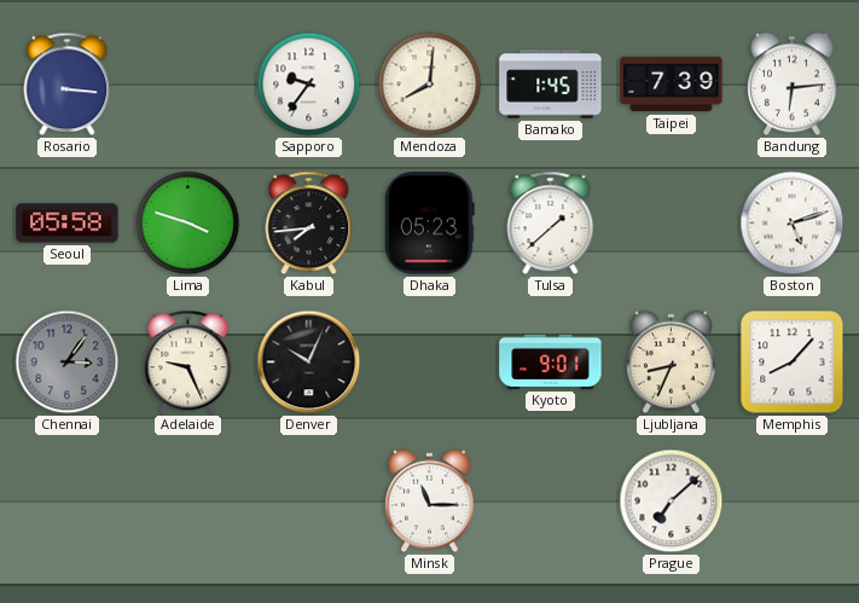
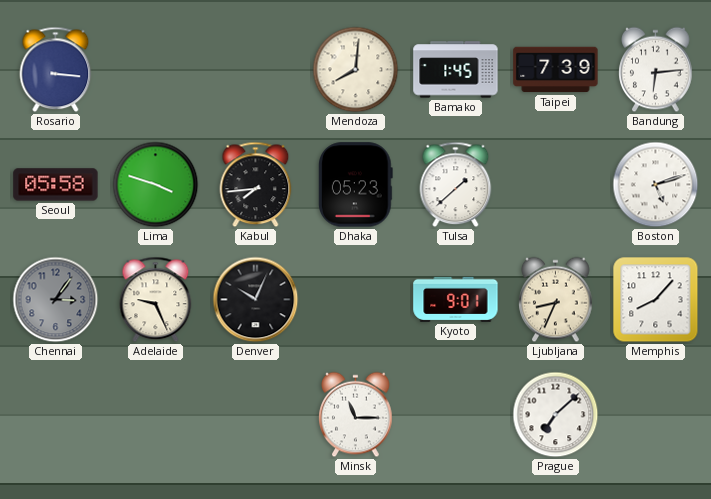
Sapporo: 9:36 -> none
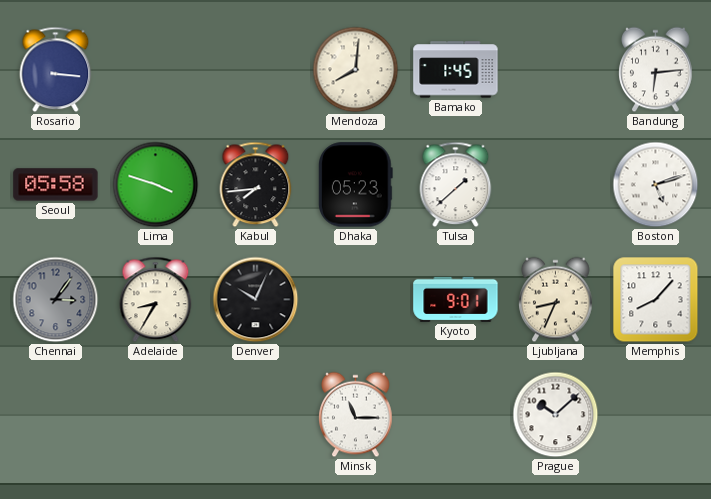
Taipei: 7:39 -> none
Adelaide: 9:26 -> 8:35
Prague: 7:08 -> 10:08
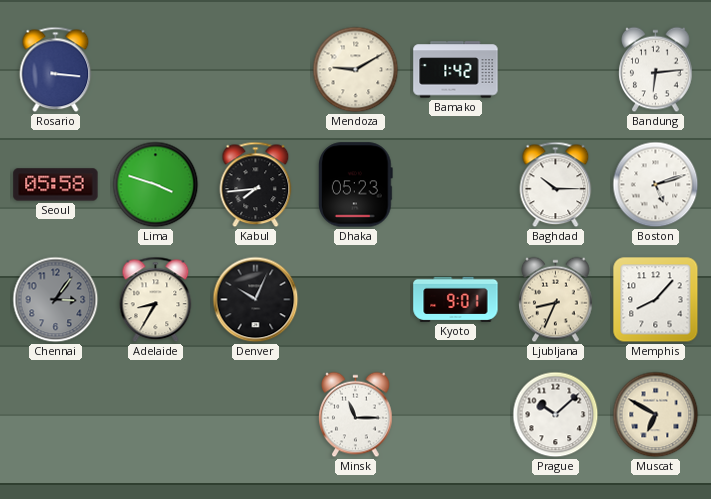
Mendoza: 8:01 -> 9:10
Bamako: 1:45 -> 1:42
Tulsa: 1:38 -> none
Baghdad: none -> 10:15
Muscat: none -> 6:50
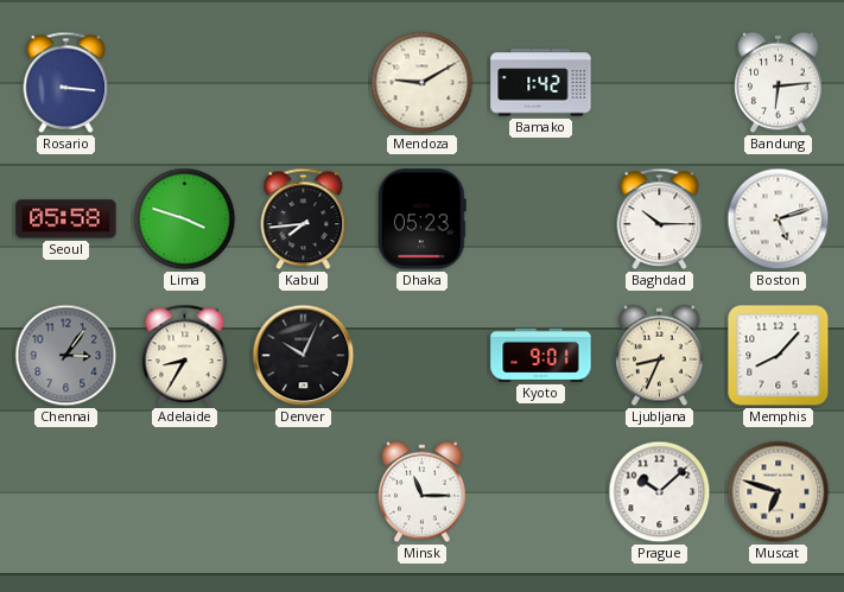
Muscat: 6:50 -> 6:48
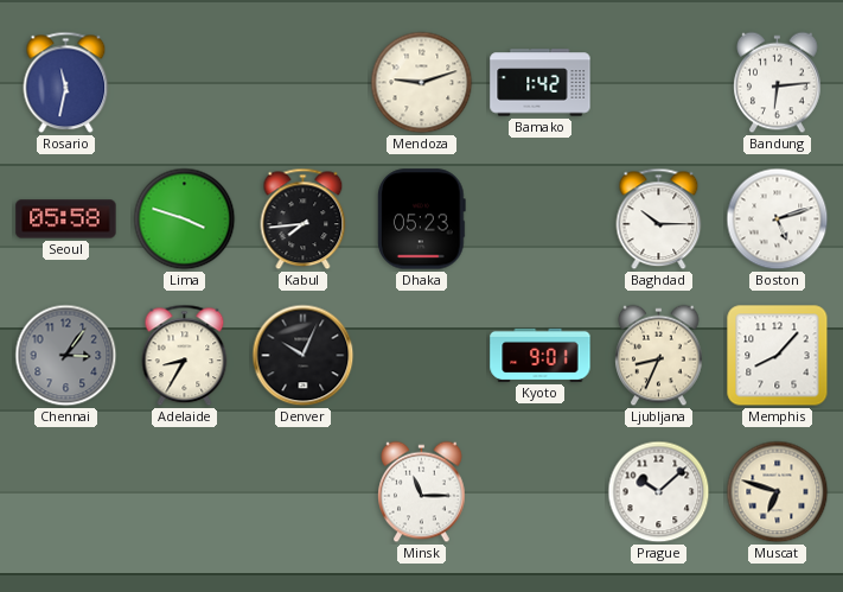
Rosario: 3:16 -> 11:32
Mendoza: 9:10 -> 9:12
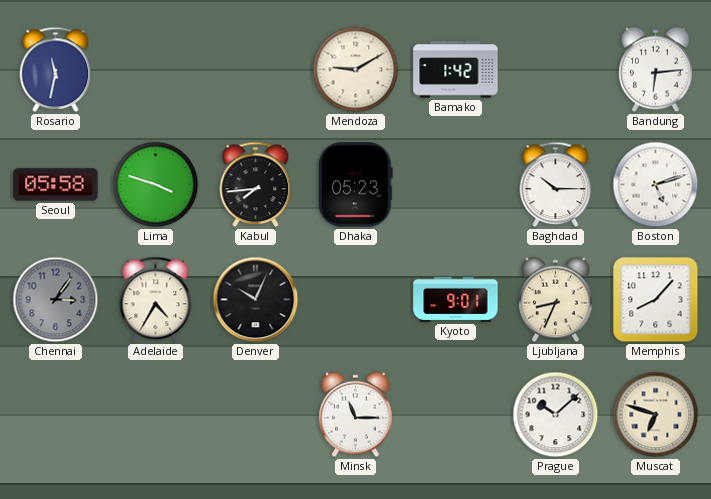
Mendoza: 9:12 -> 9:10
Adelaide: 8:35 -> 4:35
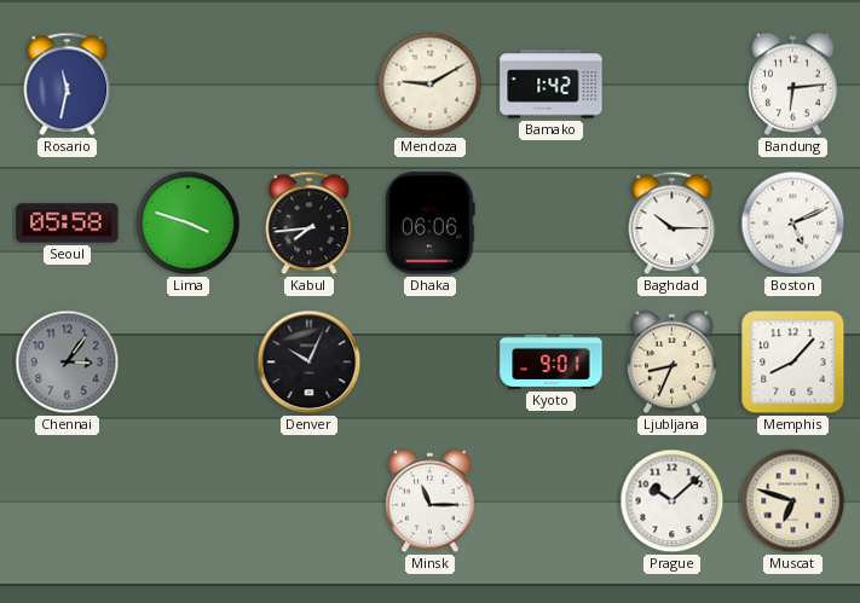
Dhaka: 05:23 -> 06:06
Boston: 5:12 -> 5:11
Adelaide: 4:35 -> none
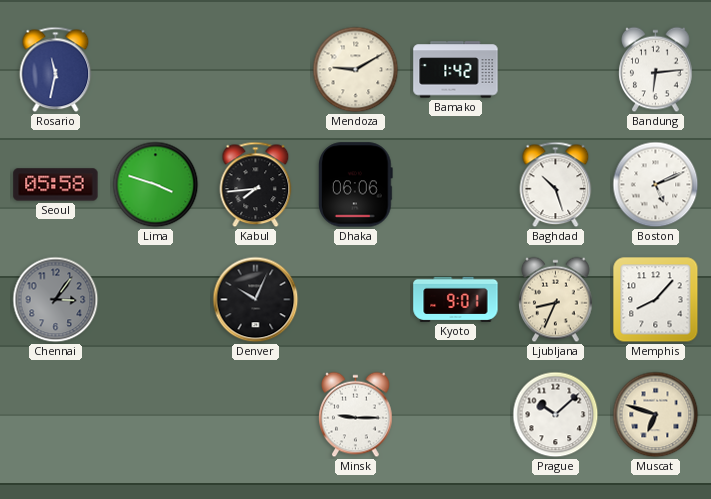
Baghdad: 10:15 -> 10:27
Minsk: 11:15 -> 9:15
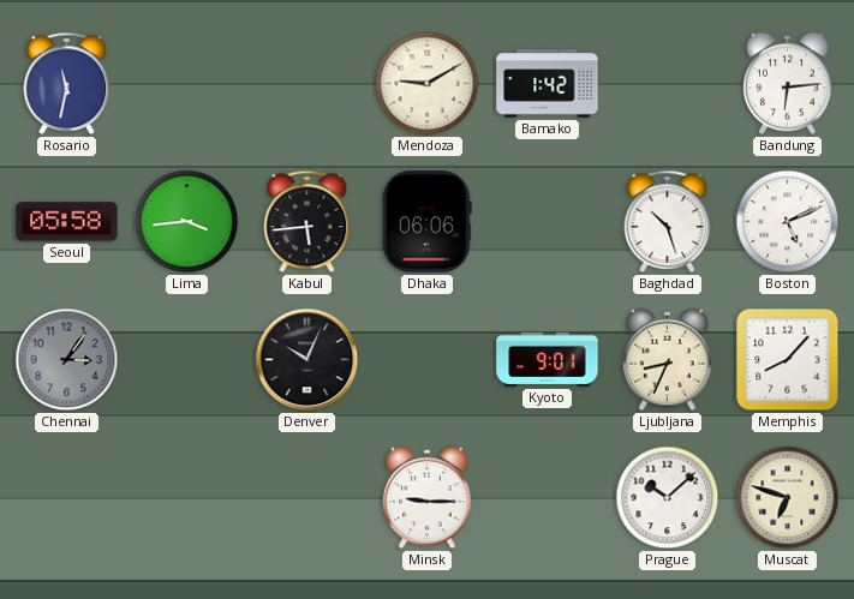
Lima: 3:48 -> 3:44
Kabul: 7:44 -> 5:44
